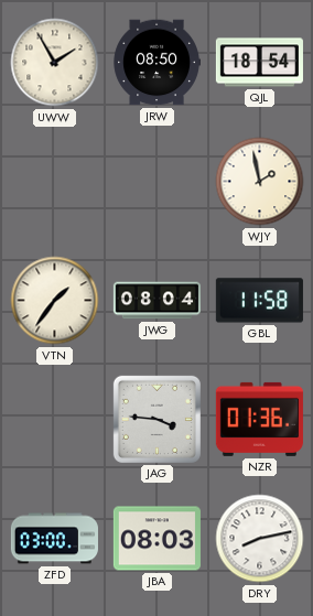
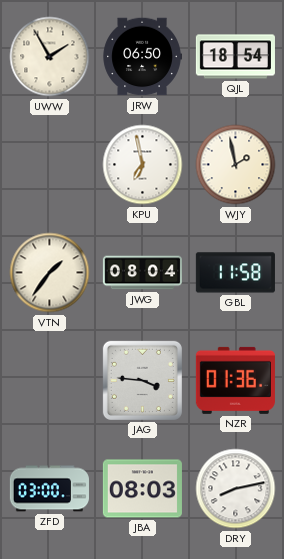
JRW: 08:50 -> 06:50
KPU: none -> 6:58
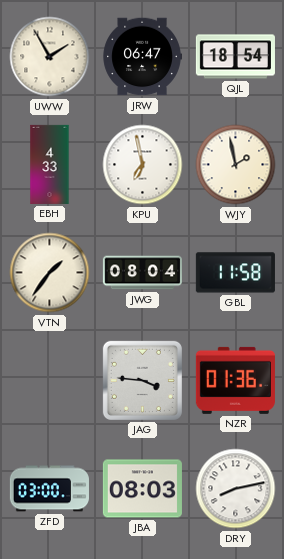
JRW: 06:50 -> 06:47
EBH: none -> 4:33
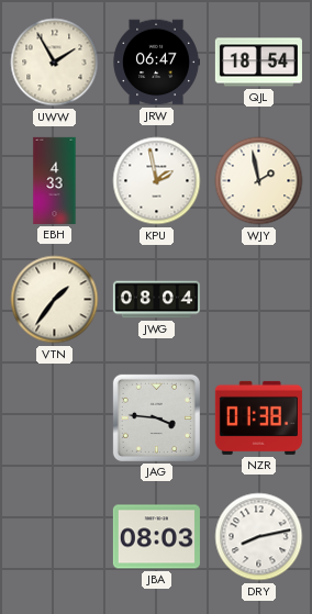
KPU: 6:58 -> 1:58
GBL: 11:58 -> none
NZR: 01:36 -> 01:38
ZFD: 03:00 -> none
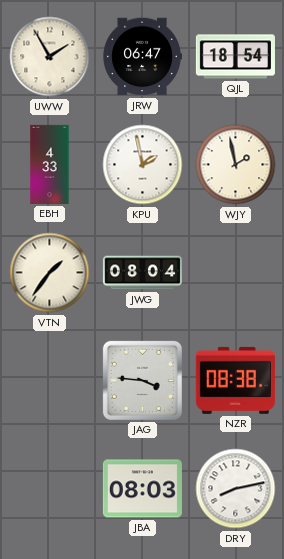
NZR: 01:38 -> 08:38
